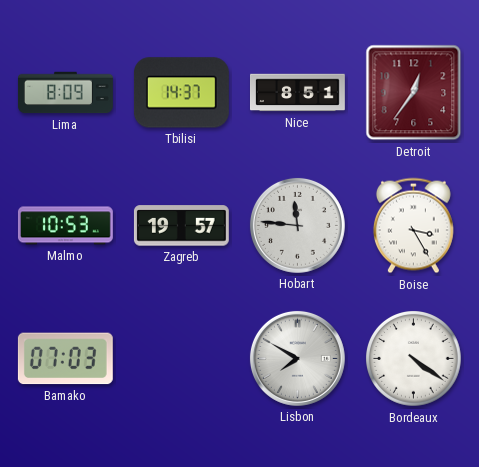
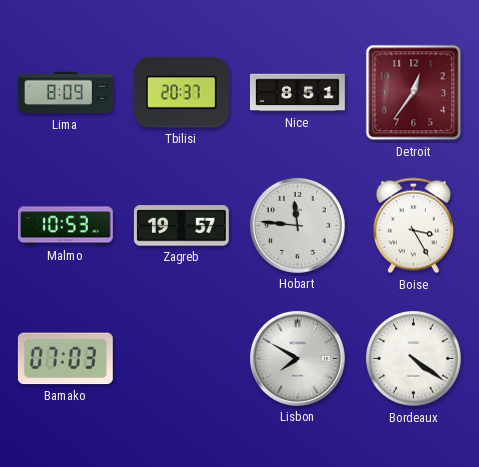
Tbilisi: 14:37 -> 20:37
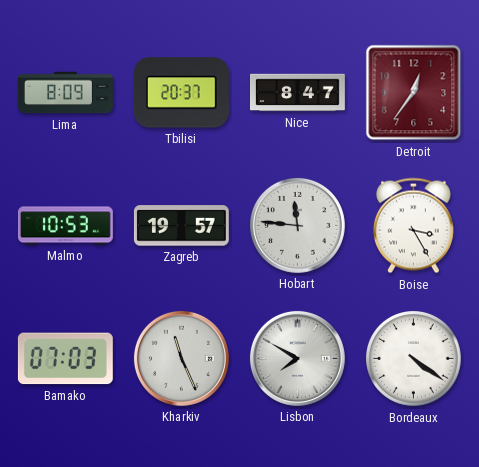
Nice: 8:51 -> 8:47
Kharkiv: none -> 11:26
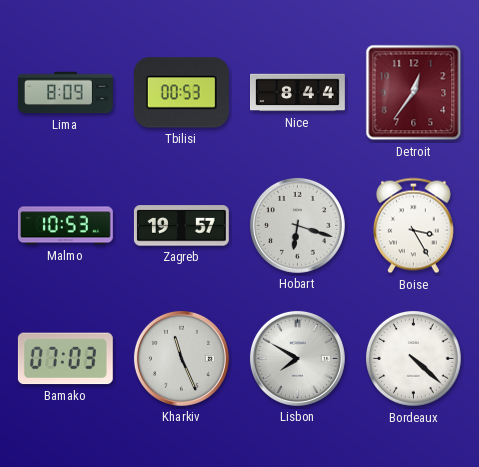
Tbilisi: 20:37 -> 00:53
Nice: 8:47 -> 8:44
Hobart: 11:46 -> 6:18
Bordeaux: 4:21 -> 4:22
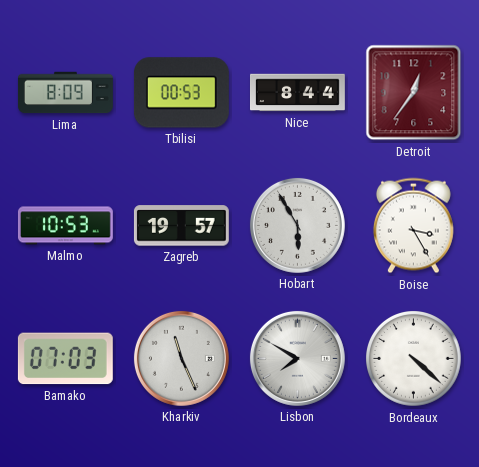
Hobart: 6:18 -> 5:55
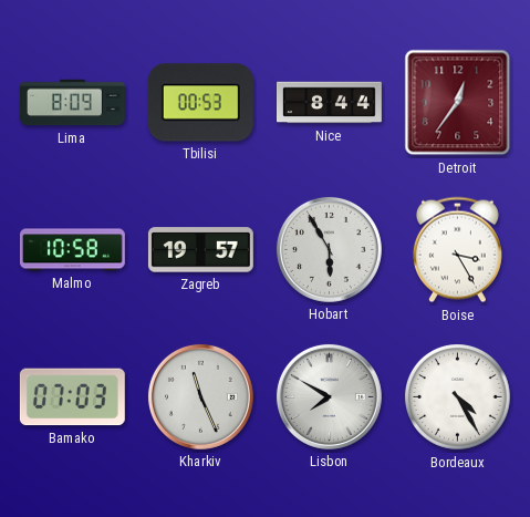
Malmo: 10:53 -> 10:58
Bordeaux: 4:22 -> 4:25
